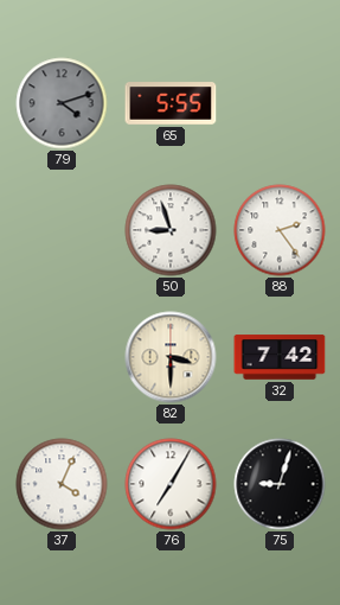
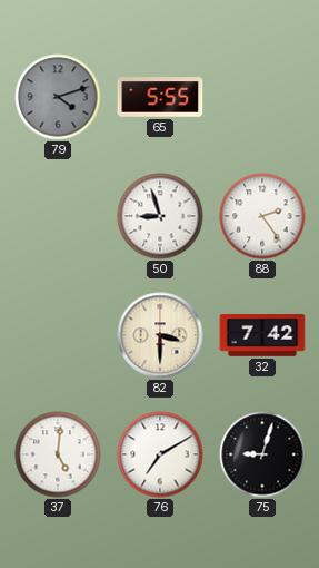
37: 4:04 -> 5:01
76: 7:05 -> 7:10
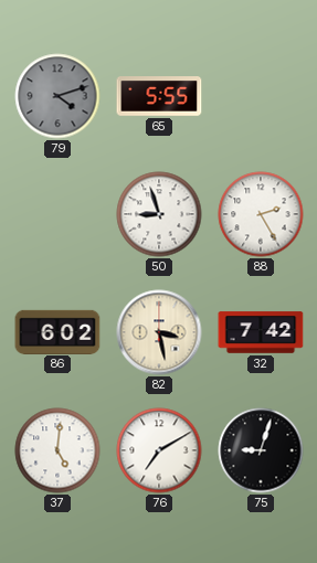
88: 2:24 -> 2:25
86: none -> 6:02
82: 3:30 -> 3:28
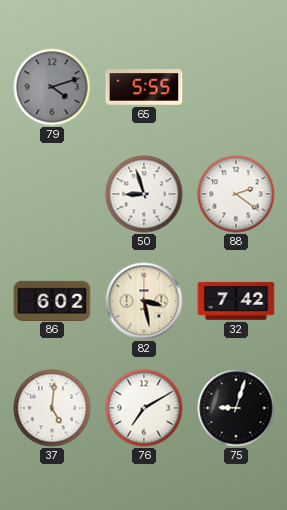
88: 2:25 -> 2:21
